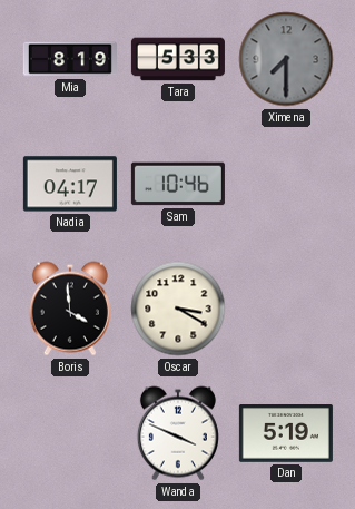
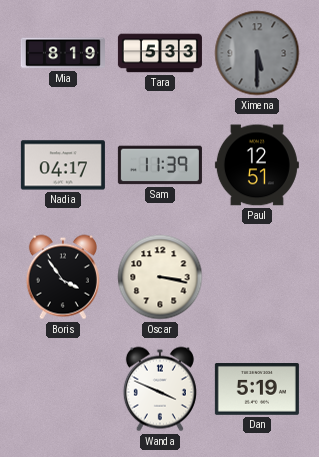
Ximena: 7:30 -> 5:30
Sam: 10:46 -> 11:39
Paul: none -> 12:51
Boris: 3:59 -> 3:54
Oscar: 3:20 -> 3:17
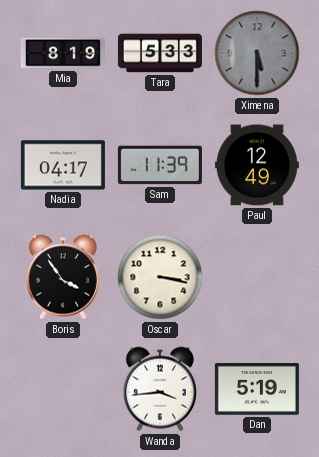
Paul: 12:51 -> 12:49
Wanda: 3:49 -> 3:44
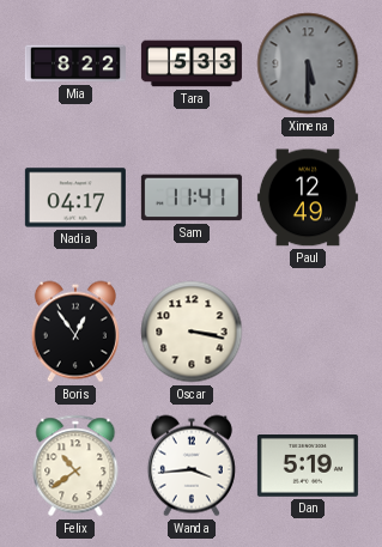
Mia: 8:19 -> 8:22
Sam: 11:39 -> 11:41
Boris: 3:54 -> 12:54
Felix: none -> 10:39
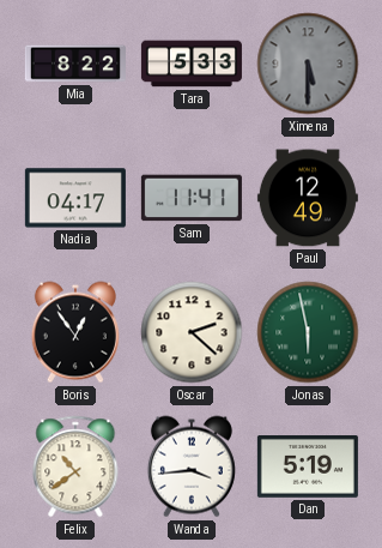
Oscar: 3:17 -> 2:22
Jonas: none -> 5:58
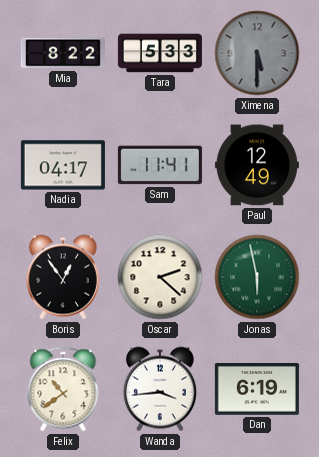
Dan: 5:19 -> 6:19
